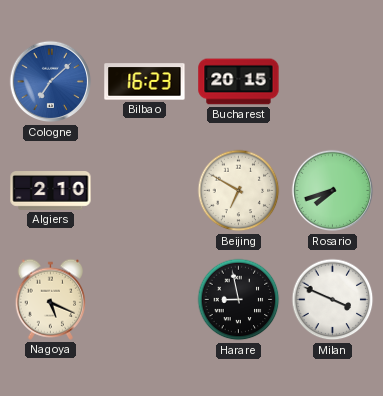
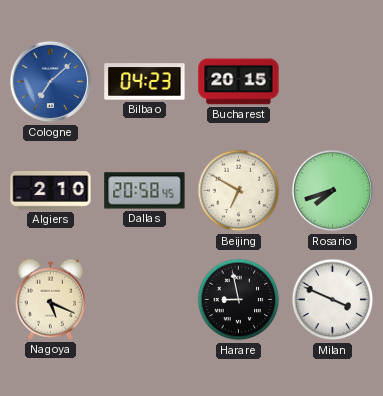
Bilbao: 16:23 -> 04:23
Dallas: none -> 20:58
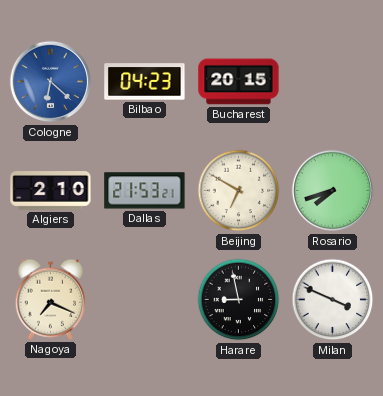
Cologne: 7:08 -> 6:22
Dallas: 20:58 -> 21:53
Nagoya: 5:19 -> 7:19
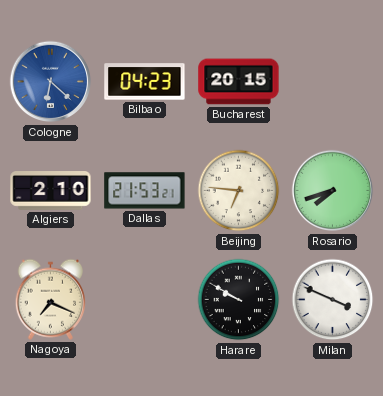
Beijing: 6:50 -> 6:46
Harare: 8:58 -> 9:50
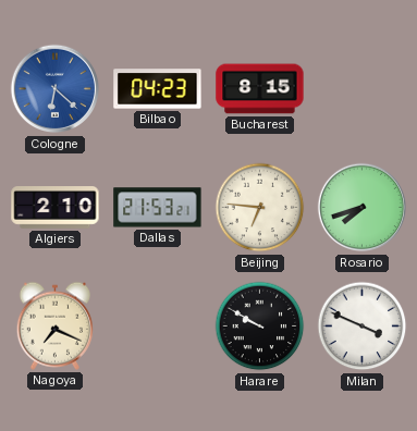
Bucharest: 20:15 -> 8:15
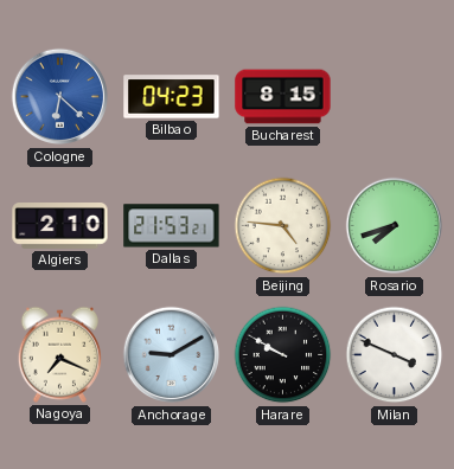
Beijing: 6:46 -> 4:46
Anchorage: none -> 9:10
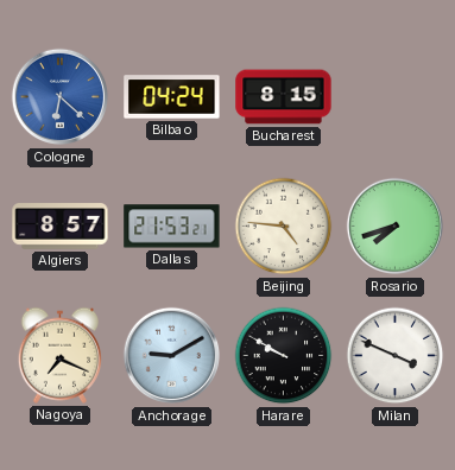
Bilbao: 04:23 -> 04:24
Algiers: 2:10 -> 8:57
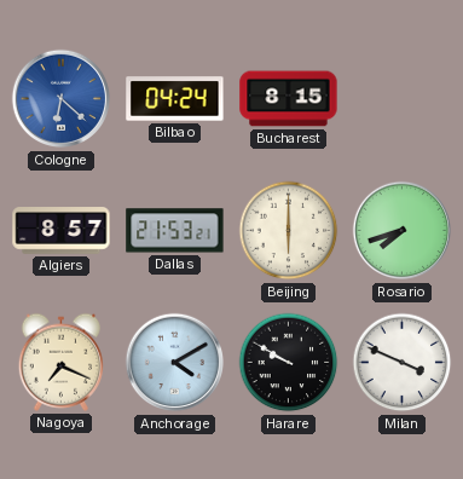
Beijing: 4:46 -> 6:00
Anchorage: 9:10 -> 4:10
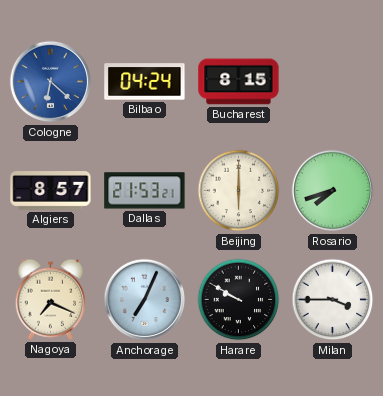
Anchorage: 4:10 -> 7:04
Milan: 3:49 -> 3:45
